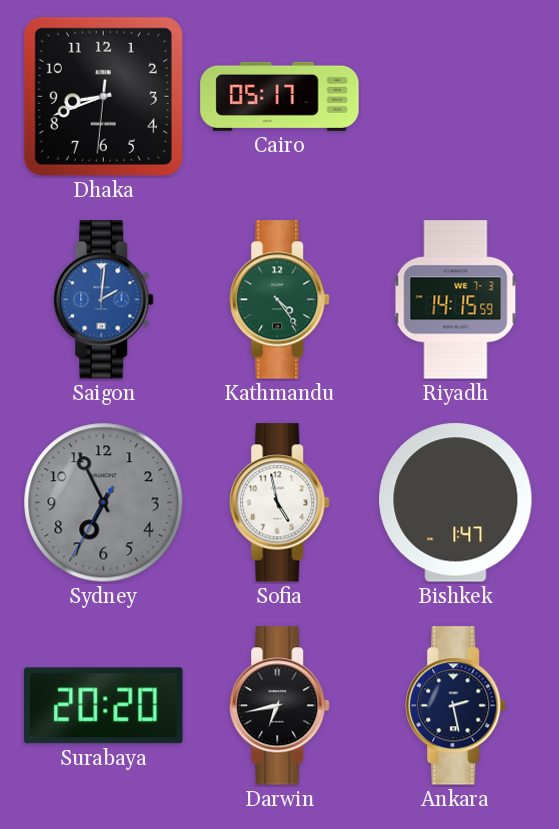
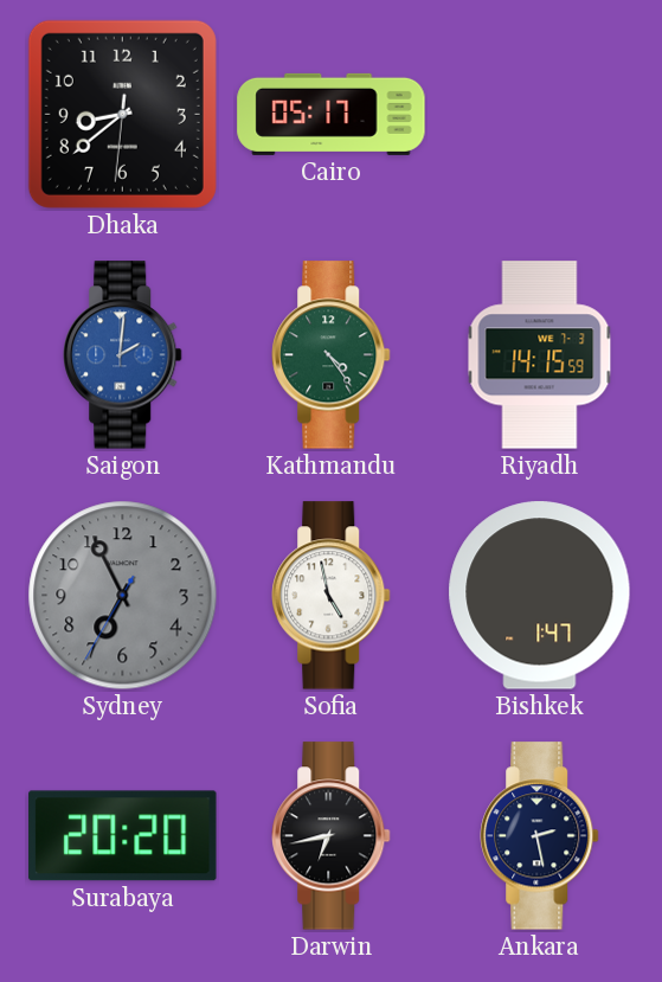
Dhaka: 8:41 -> 8:38
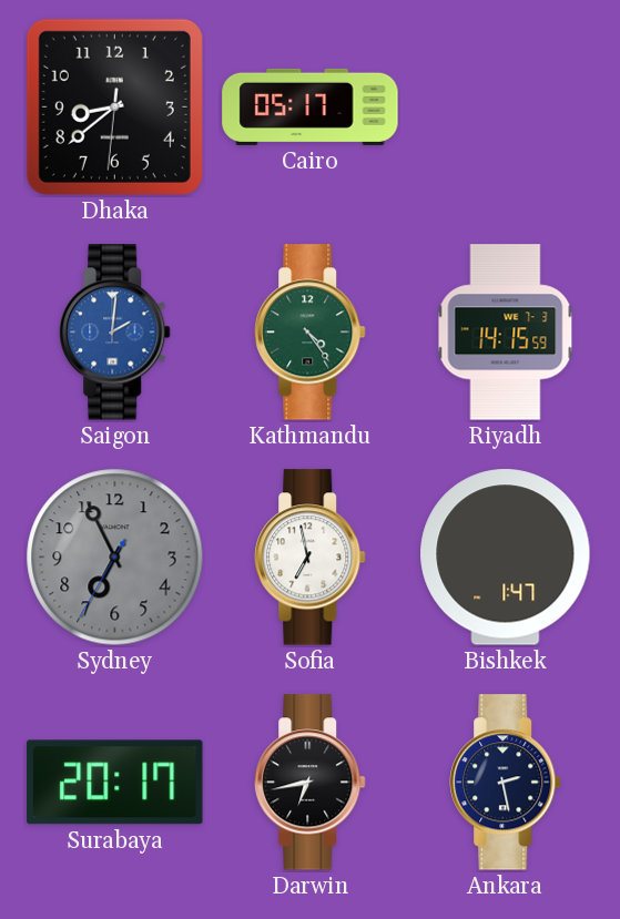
Sofia: 4:58 -> 6:58
Surabaya: 20:20 -> 20:17
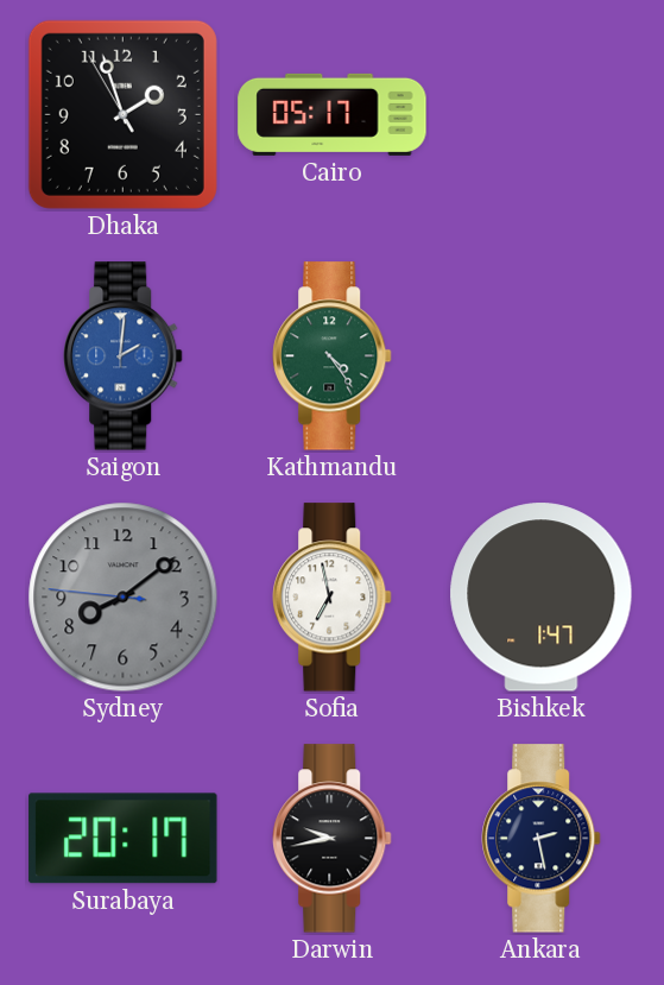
Dhaka: 8:38 -> 1:56
Riyadh: 14:15 -> none
Sydney: 6:55 -> 8:08
Darwin: 6:43 -> 9:43
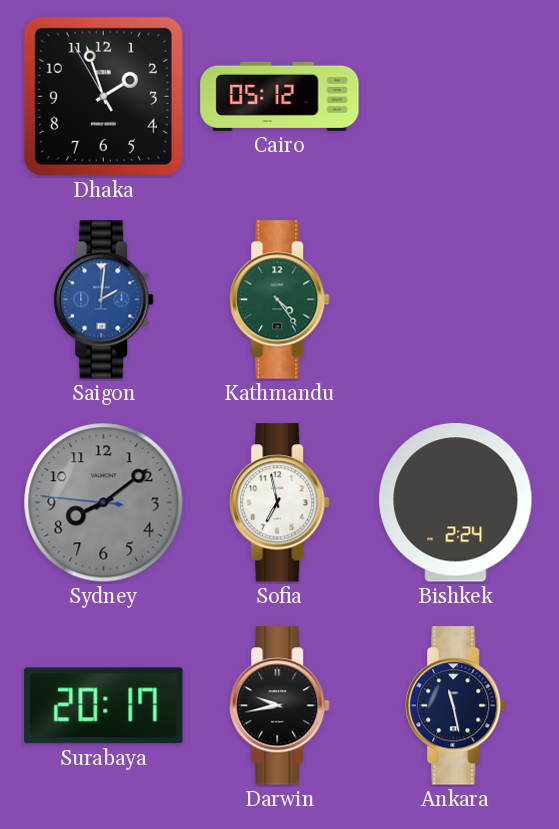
Cairo: 05:17 -> 05:12
Bishkek: 1:47 -> 2:24
Ankara: 2:28 -> 11:28
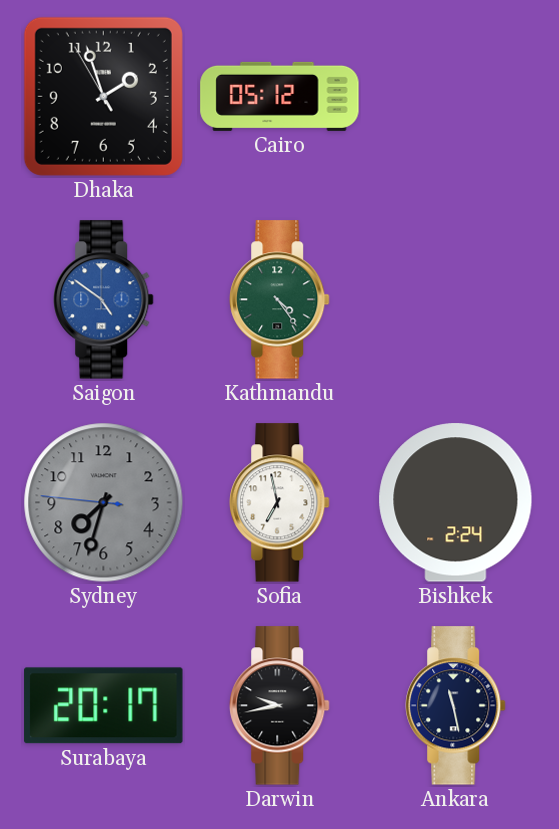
Saigon: 2:01 -> 4:51
Sydney: 8:08 -> 7:32
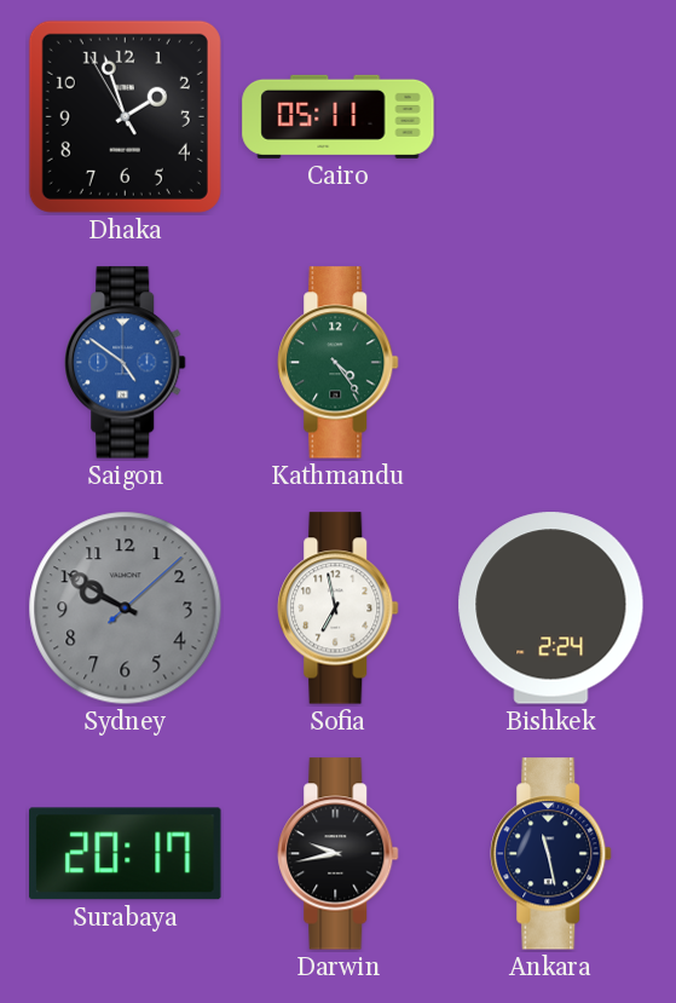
Cairo: 05:12 -> 05:11
Sydney: 7:32 -> 9:50
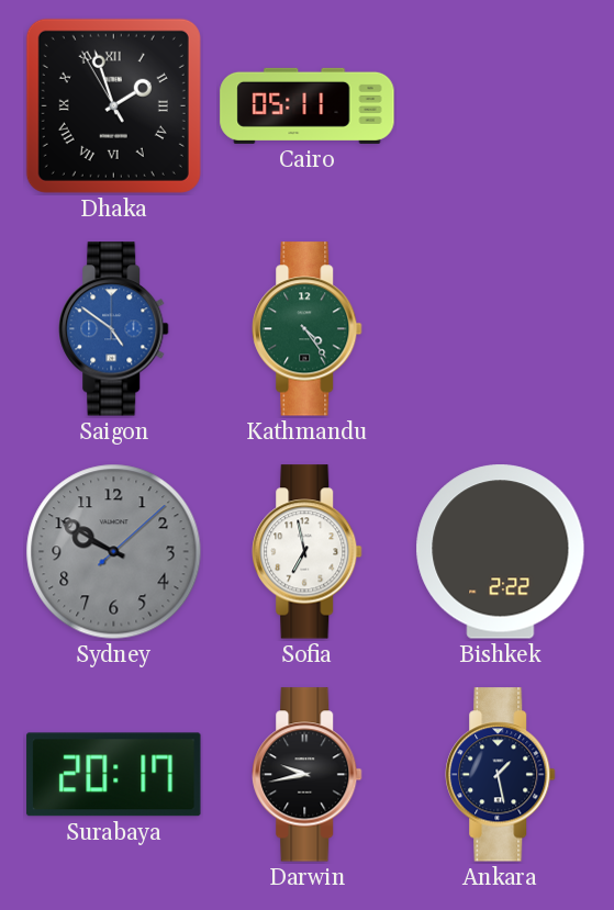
Dhaka numerals: Arabic -> Roman
Bishkek: 2:24 -> 2:22
Ankara: 11:28 -> 1:28
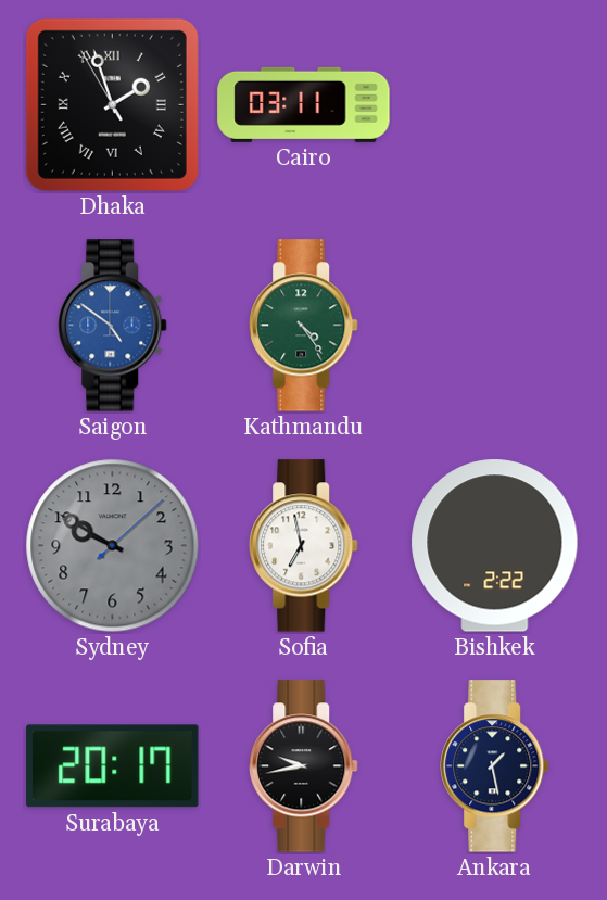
Cairo: 05:11 -> 03:11
